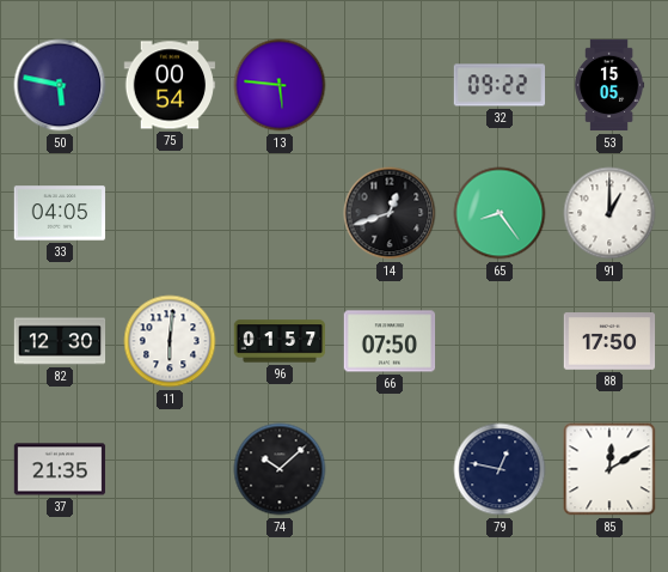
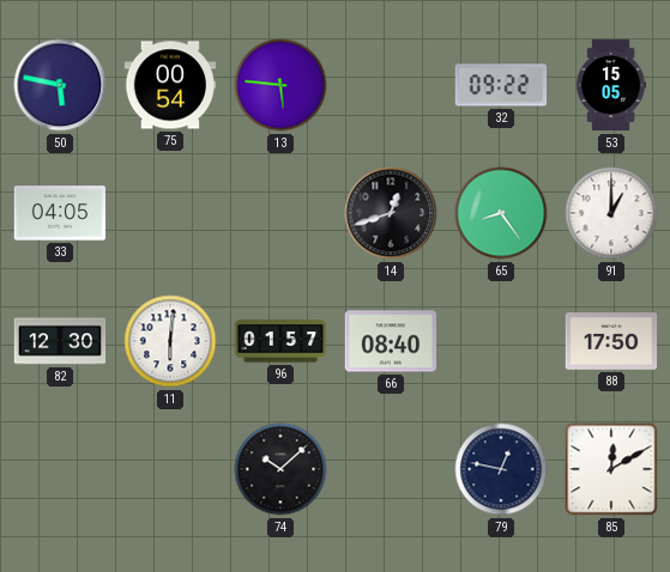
66: 07:50 -> 08:40
37: 21:35 -> none
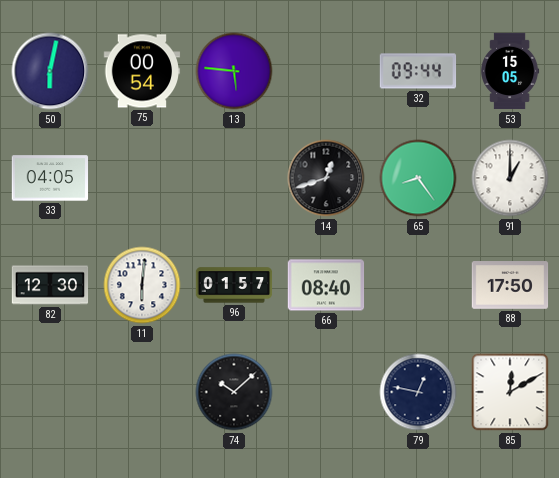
50: 5:47 -> 6:02
32: 09:22 -> 09:44
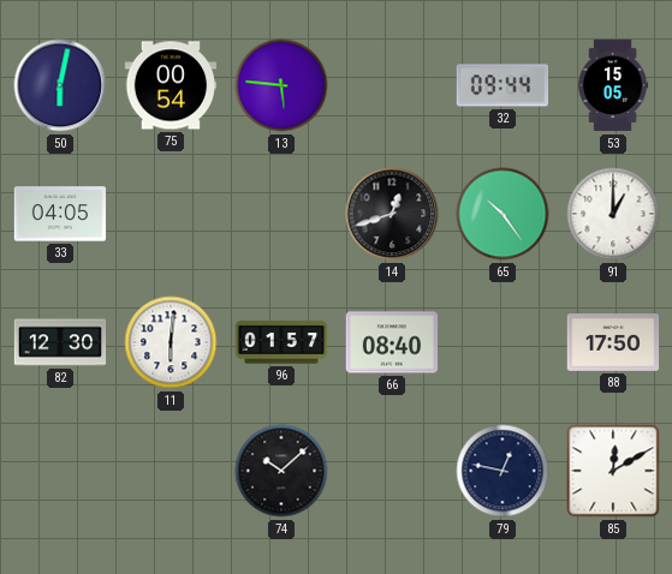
65: 8:24 -> 10:24
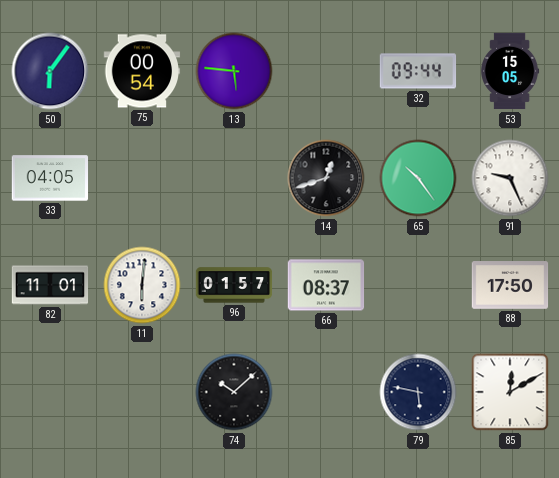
50: 6:02 -> 6:06
91: 1:00 -> 9:26
82: 12:30 -> 11:01
66: 08:40 -> 08:37
79: 12:47 -> 5:47
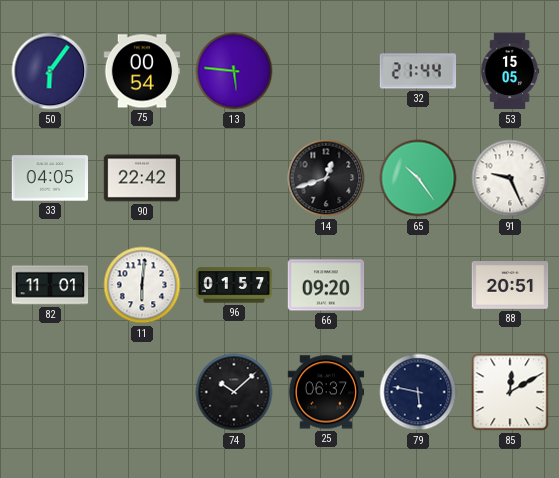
32: 09:44 -> 21:44
90: none -> 22:42
66: 08:37 -> 09:20
88: 17:50 -> 20:51
25: none -> 06:37
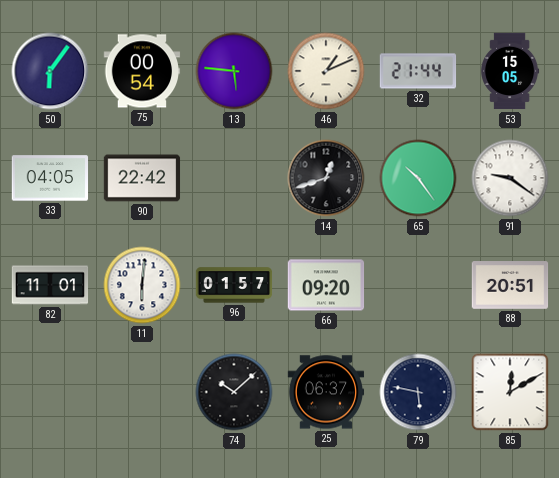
46: none -> 1:11
91: 9:26 -> 9:21
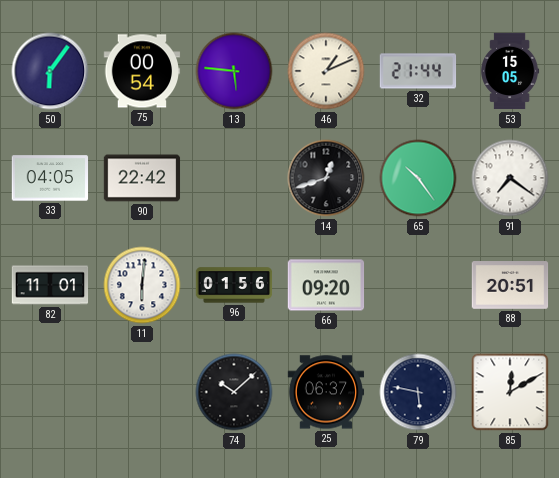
91: 9:21 -> 7:21
96: 01:57 -> 01:56
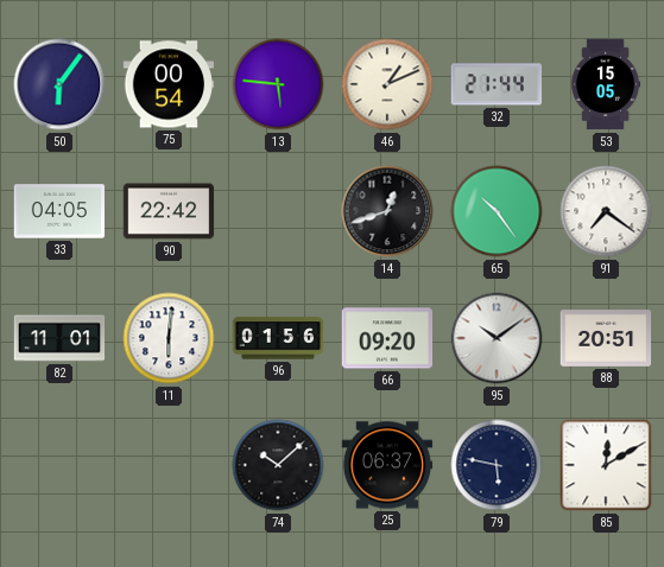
95: none -> 10:09
